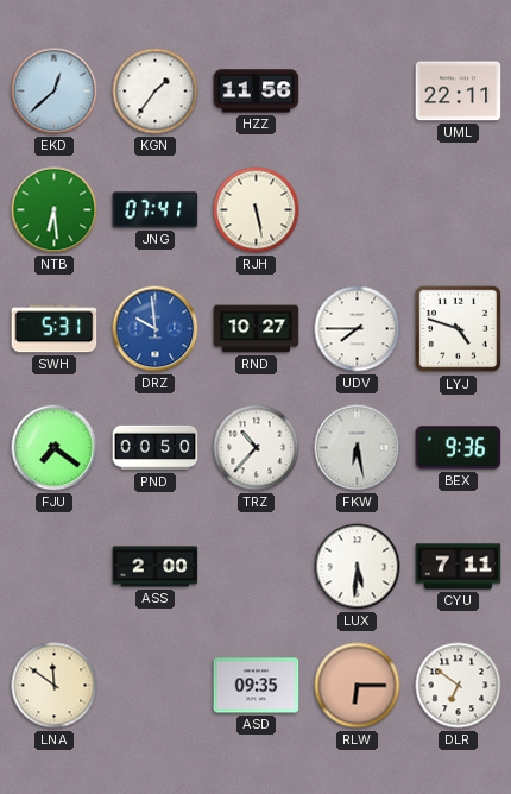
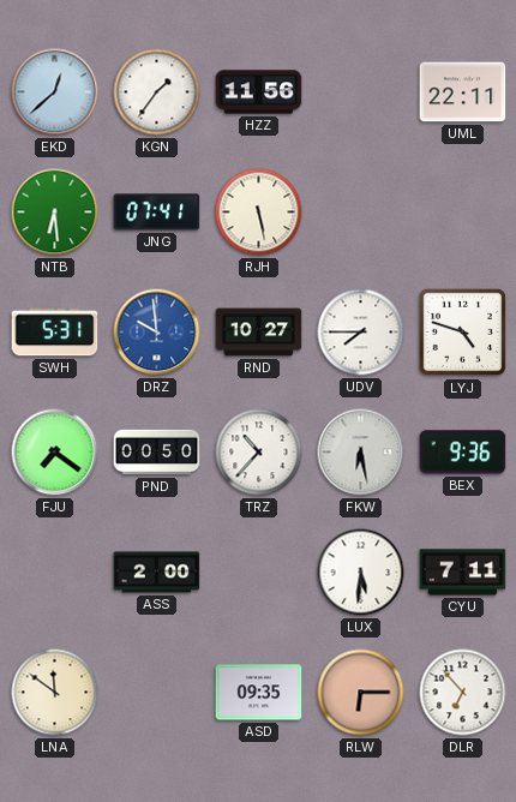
DLR: 6:51 -> 6:53
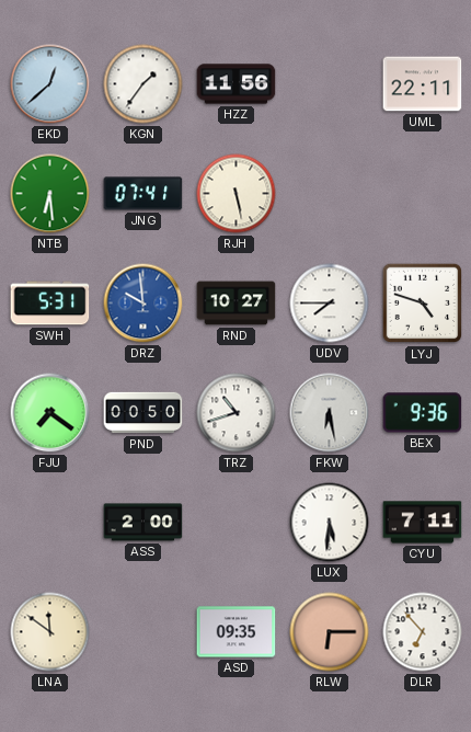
TRZ: 10:37 -> 10:42
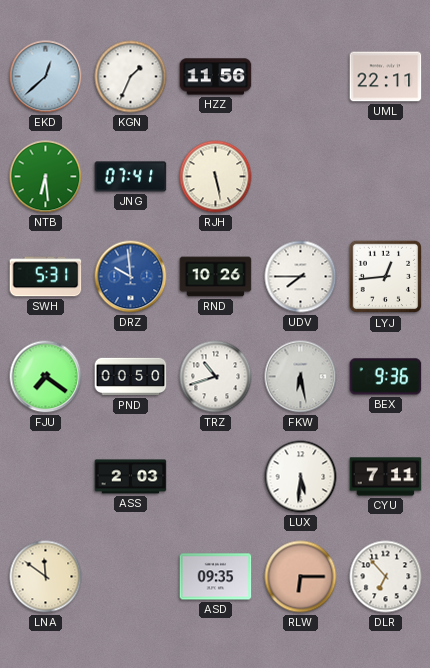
KGN: 1:36 -> 1:34
RND: 10:27 -> 10:26
LYJ: 4:48 -> 12:44
ASS: 2:00 -> 2:03
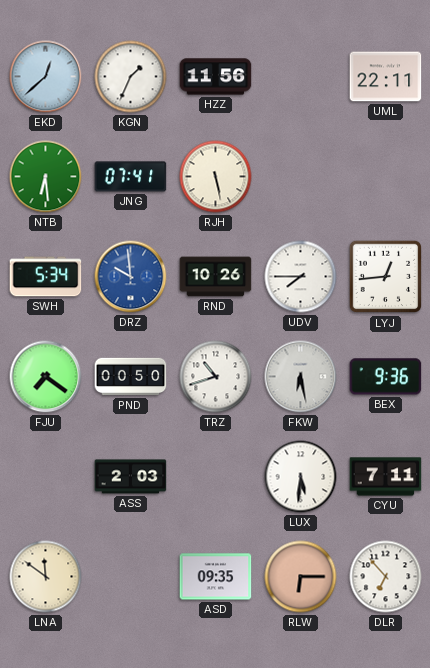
SWH: 5:31 -> 5:34
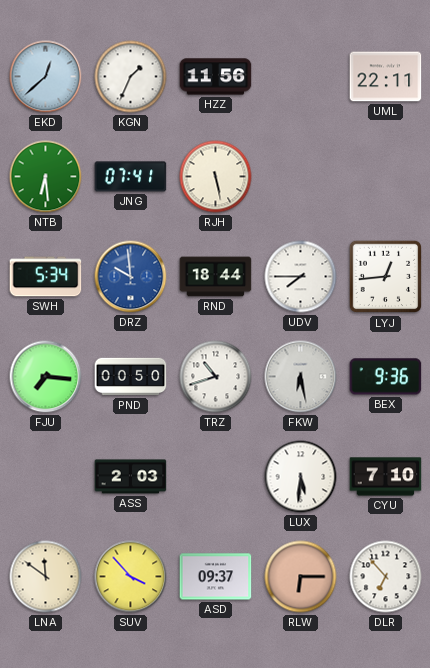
RND: 10:26 -> 18:44
FJU: 7:21 -> 7:16
CYU: 7:11 -> 7:10
SUV: none -> 3:53
ASD: 09:35 -> 09:37
